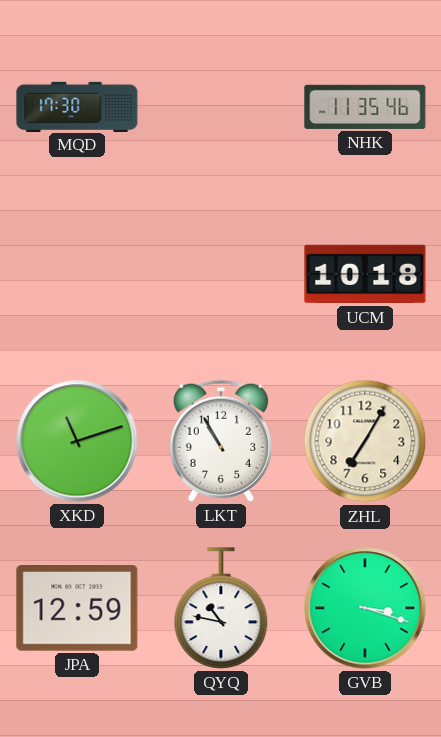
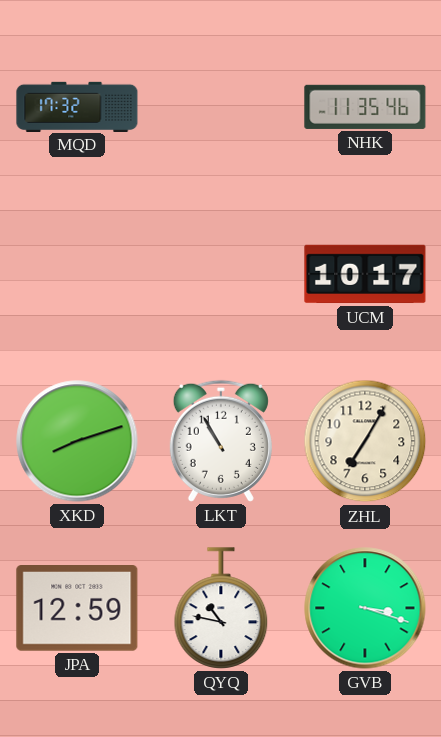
MQD: 17:30 -> 17:32
UCM: 10:18 -> 10:17
XKD: 11:12 -> 8:12
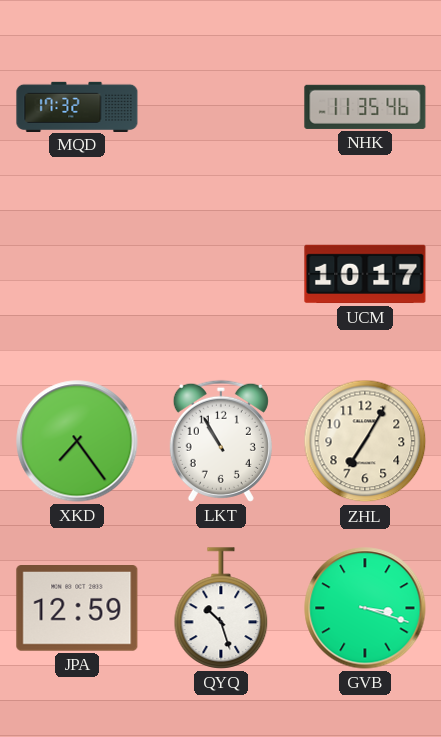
XKD: 8:12 -> 7:24
QYQ: 10:47 -> 10:27
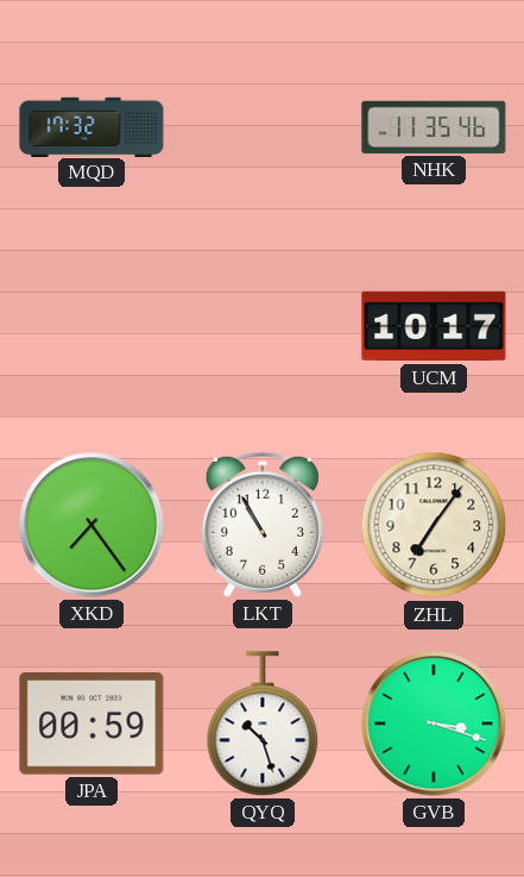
ZHL: 7:05 -> 7:06
JPA: 12:59 -> 00:59
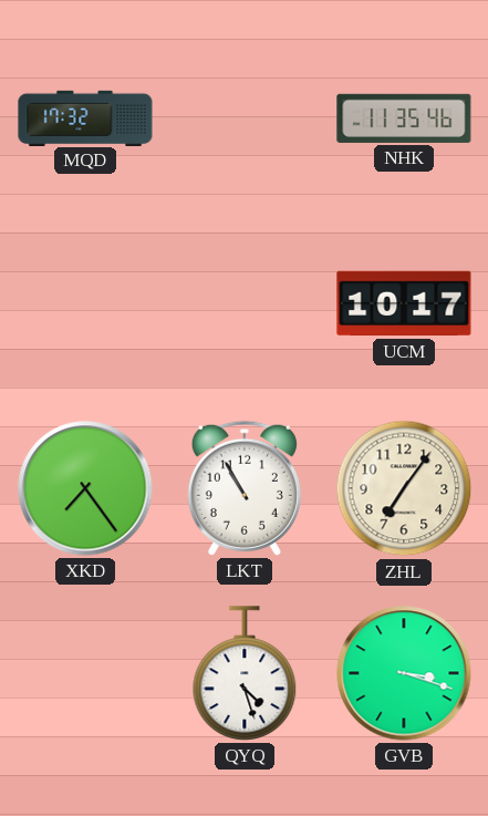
JPA: 00:59 -> none
QYQ: 10:27 -> 4:27
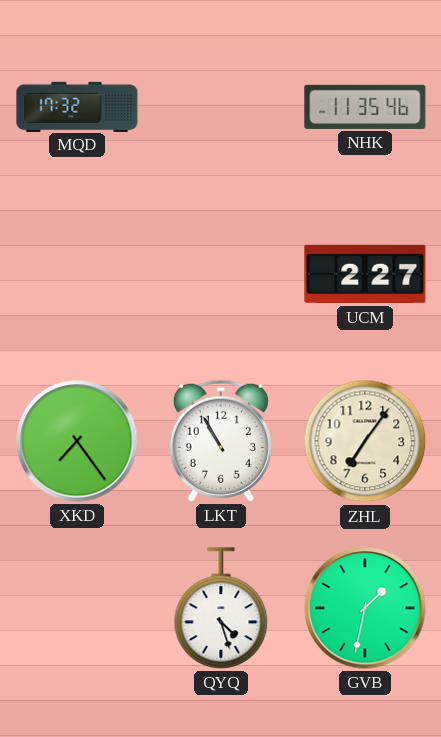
UCM: 10:17 -> 2:27
GVB: 3:18 -> 1:32
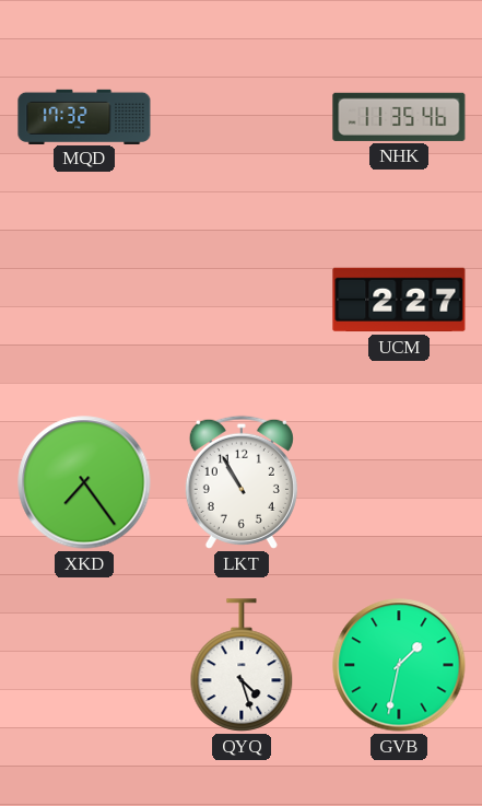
ZHL: 7:06 -> none
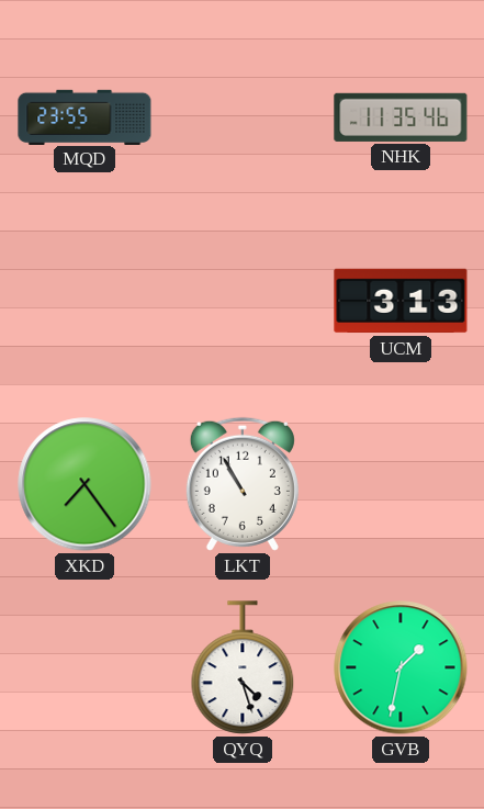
MQD: 17:32 -> 23:55
UCM: 2:27 -> 3:13
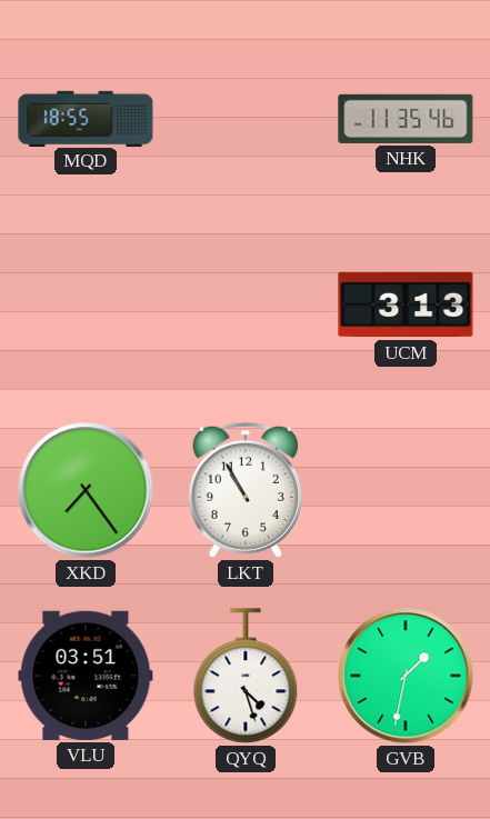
MQD: 23:55 -> 18:55
VLU: none -> 03:51
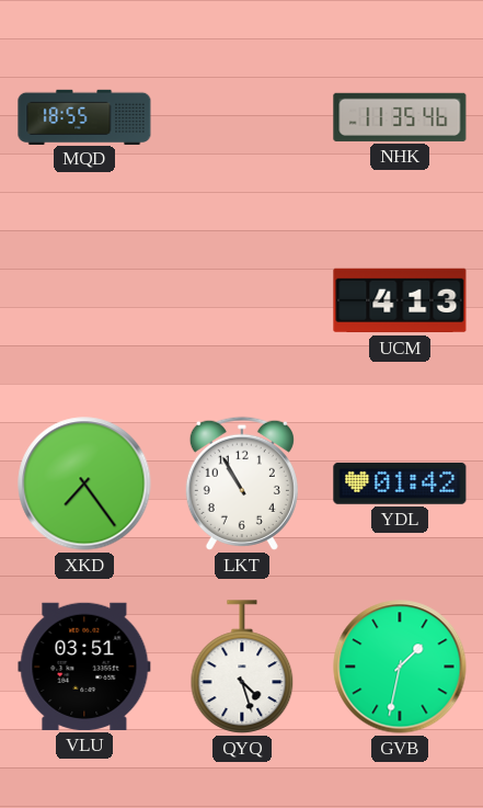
UCM: 3:13 -> 4:13
YDL: none -> 01:42
